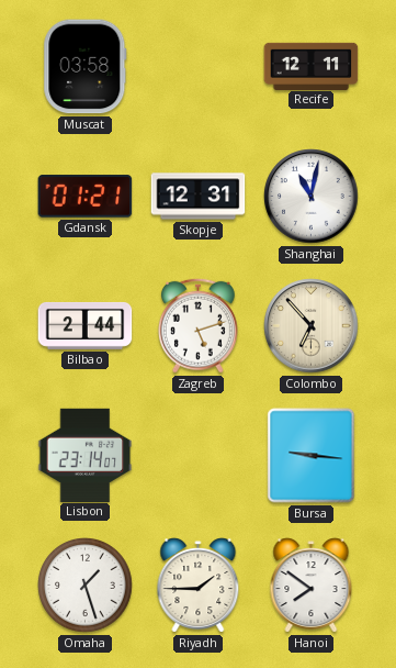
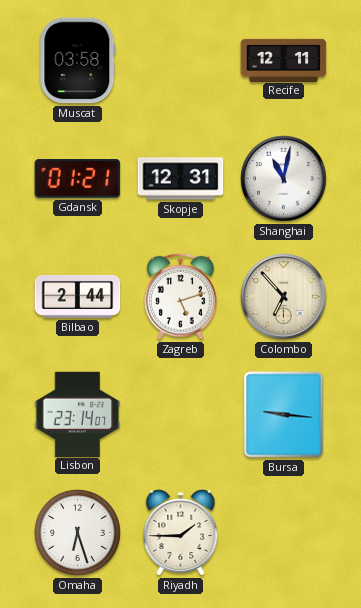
Omaha: 1:27 -> 6:27
Hanoi: 7:51 -> none
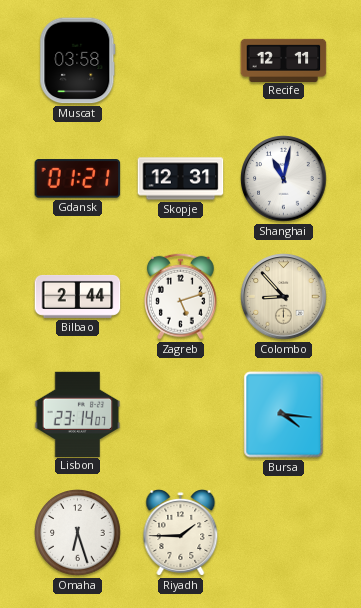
Colombo: 6:53 -> 8:53
Bursa: 9:16 -> 4:16
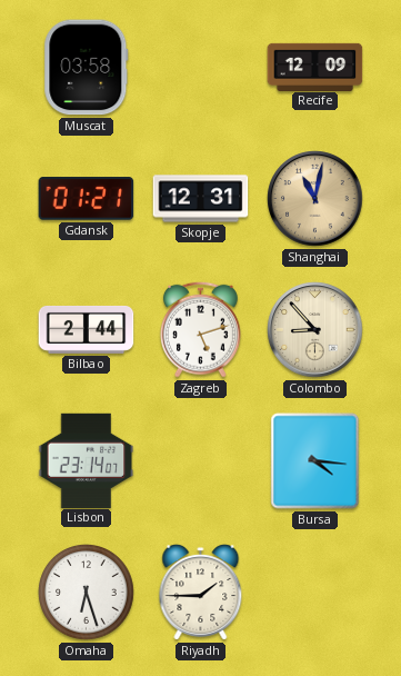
Recife: 12:11 -> 12:09
Shanghai dial: white -> champagne
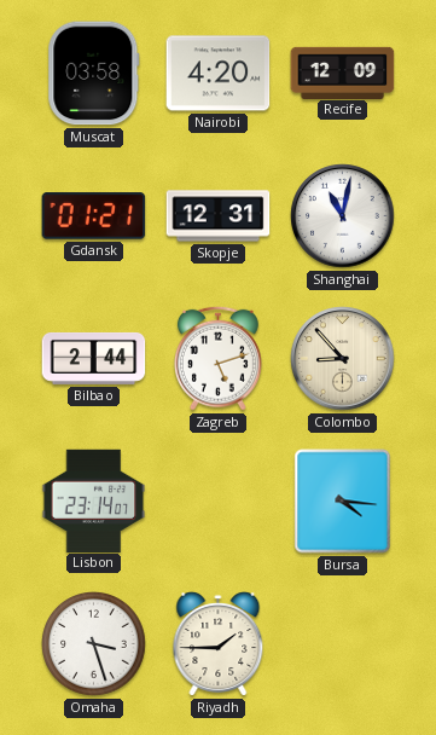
Nairobi: none -> 4:20
Shanghai dial: champagne -> white
Omaha: 6:27 -> 3:27
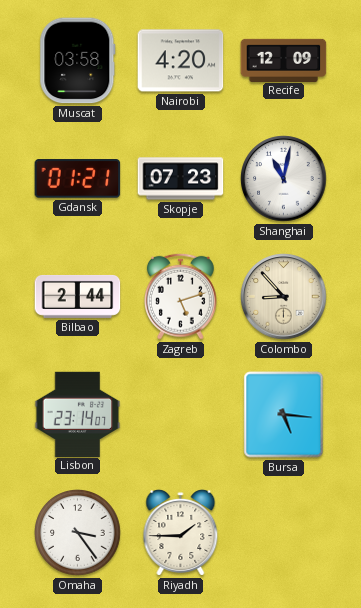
Skopje: 12:31 -> 07:23
Bursa: 4:16 -> 5:16
Omaha: 3:27 -> 3:24
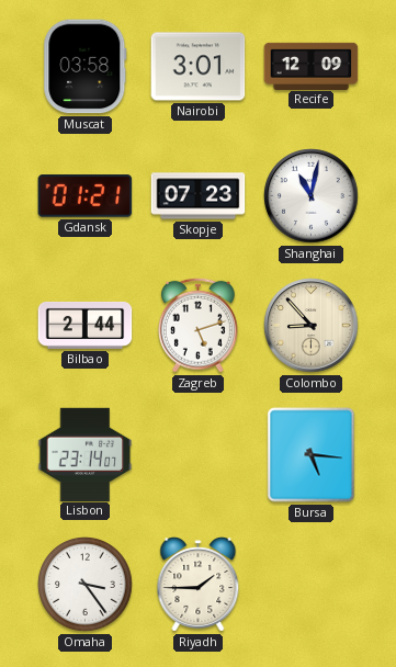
Nairobi: 4:20 -> 3:01
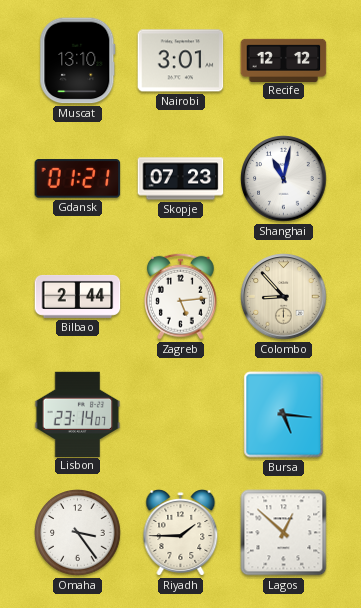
Muscat: 03:58 -> 13:10
Recife: 12:09 -> 12:12
Zagreb: 5:12 -> 5:14
Lagos: none -> 12:52
